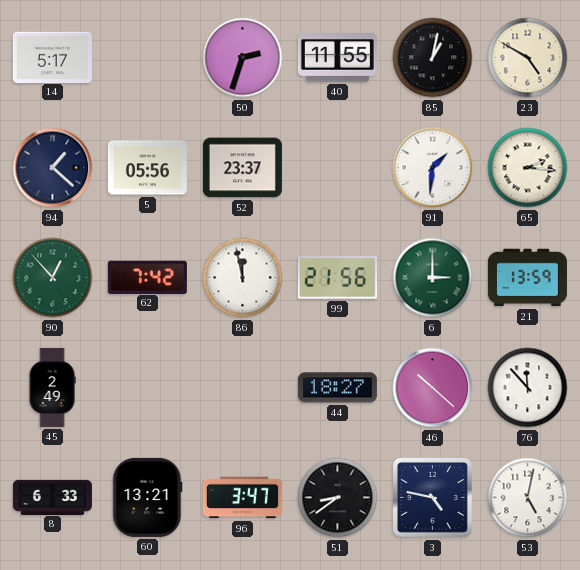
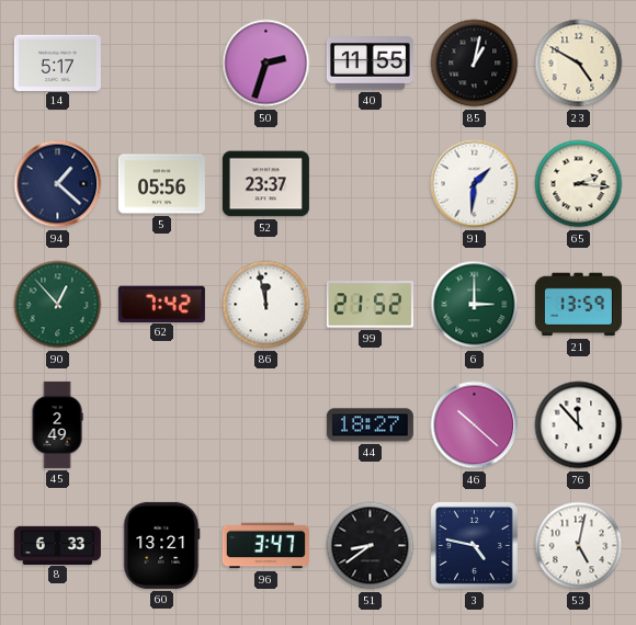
99: 21:56 -> 21:52
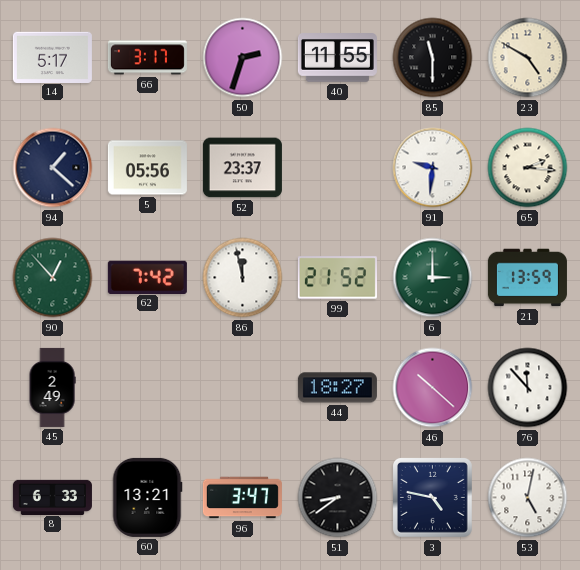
66: none -> 3:17
85: 1:02 -> 11:30
91: 1:31 -> 9:31
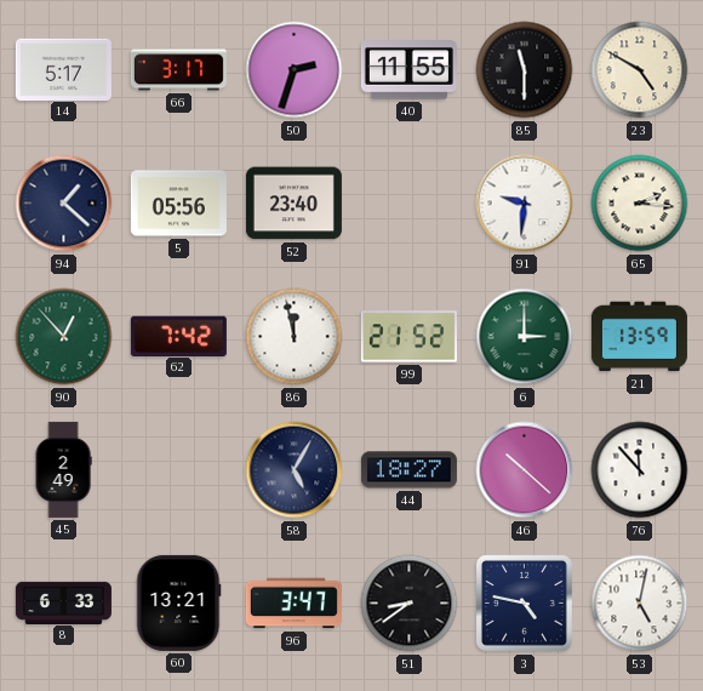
52: 23:37 -> 23:40
58: none -> 5:05
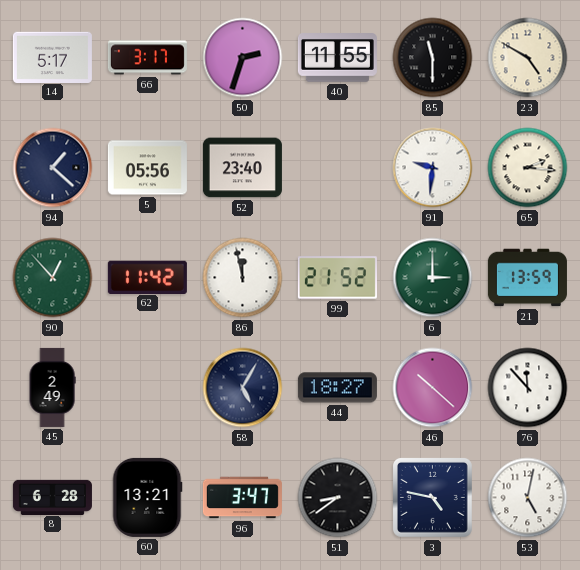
62: 7:42 -> 11:42
8: 6:33 -> 6:28
